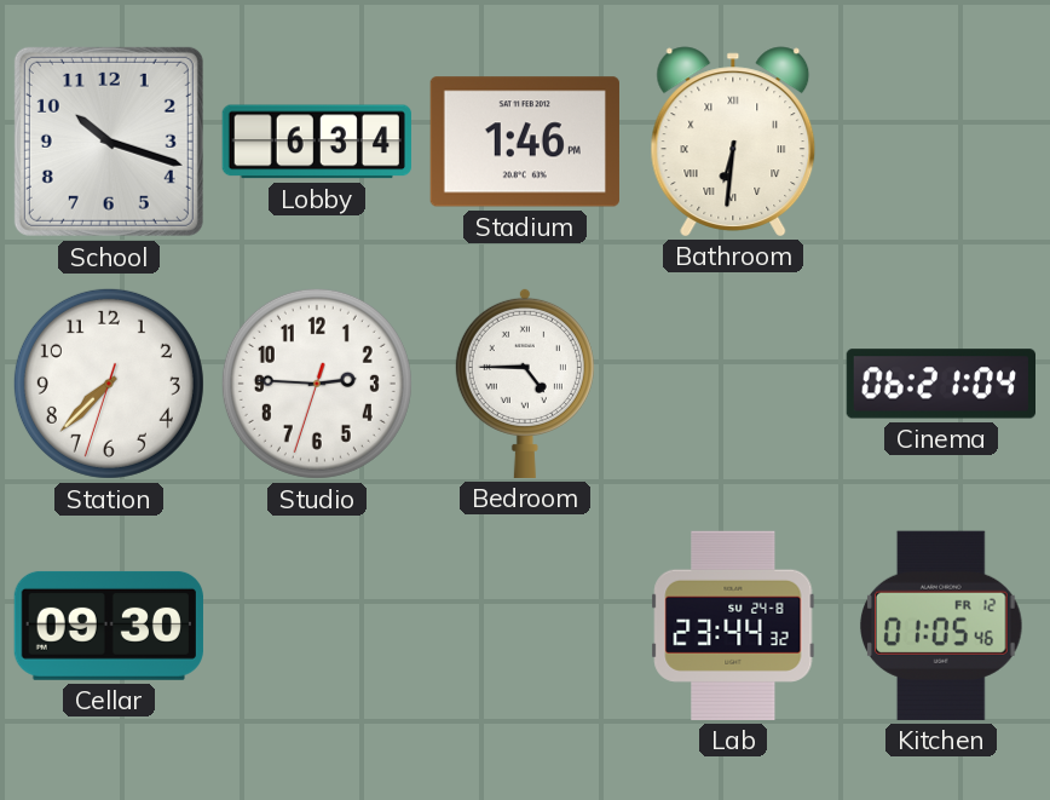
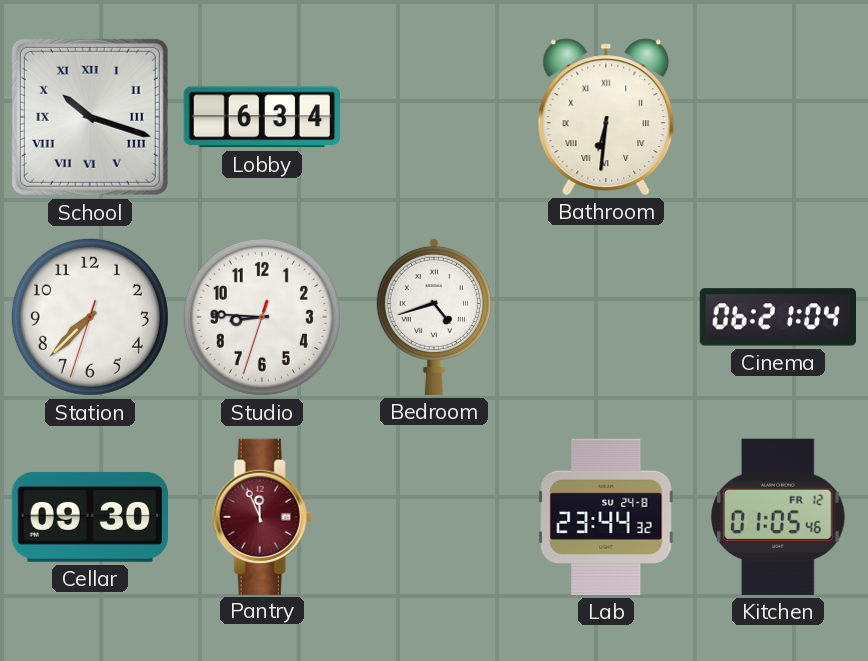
School numerals: Arabic -> Roman
Stadium: 1:46 -> none
Studio: 2:45 -> 8:45
Bedroom: 4:45 -> 4:42
Pantry: none -> 11:56
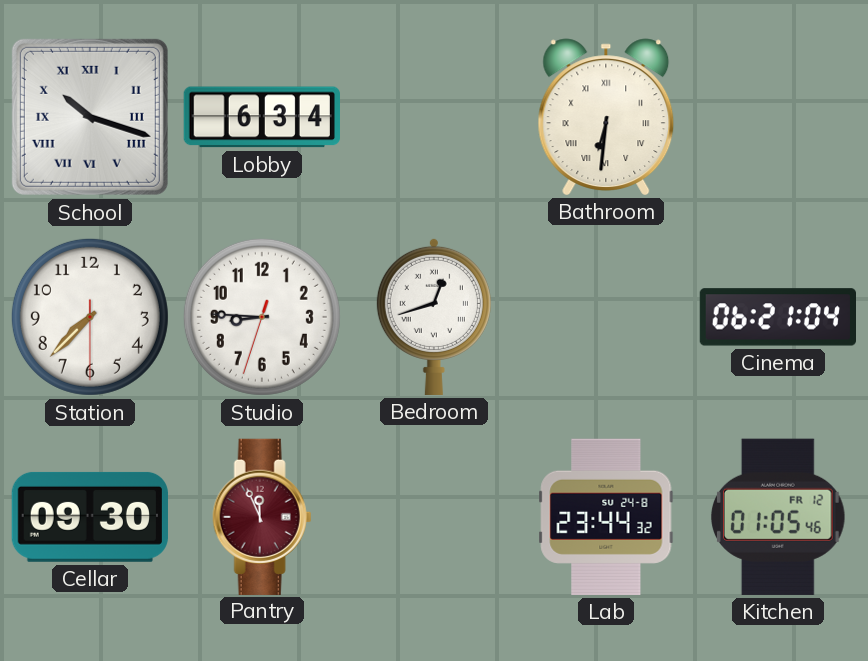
Station: 7:37:33 -> 7:37:30
Bedroom: 4:42 -> 12:42
